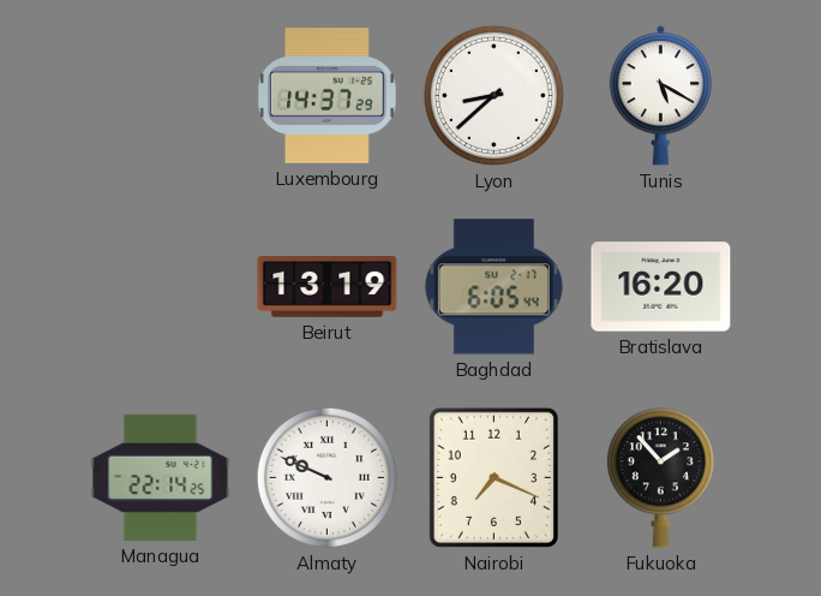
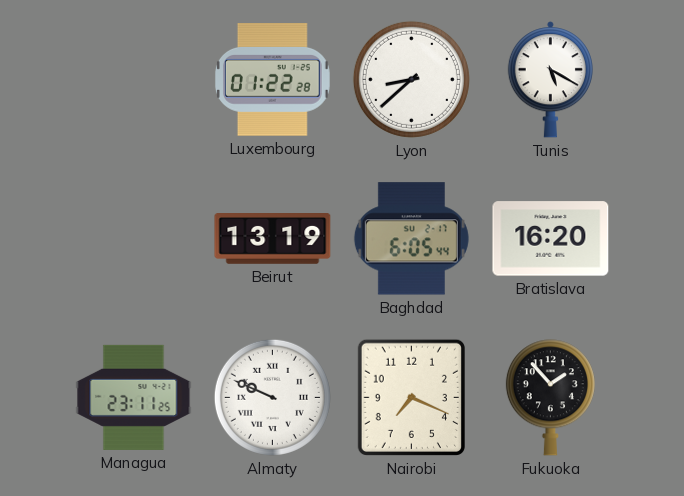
Luxembourg: 14:37 -> 01:22
Managua: 22:14 -> 23:11
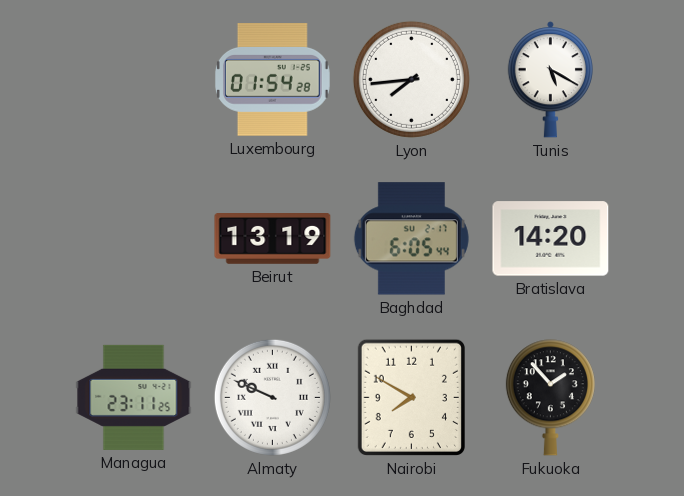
Luxembourg: 01:22 -> 01:54
Lyon: 8:38 -> 7:44
Bratislava: 16:20 -> 14:20
Nairobi: 7:19 -> 7:50
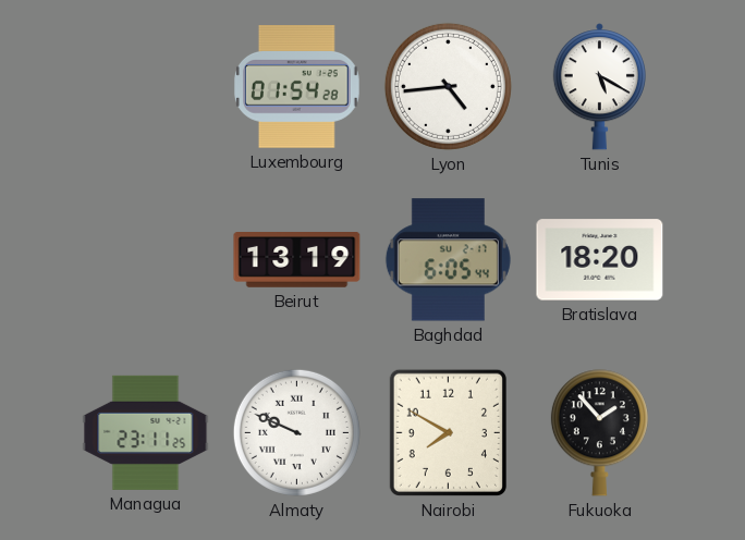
Lyon: 7:44 -> 4:44
Bratislava: 14:20 -> 18:20
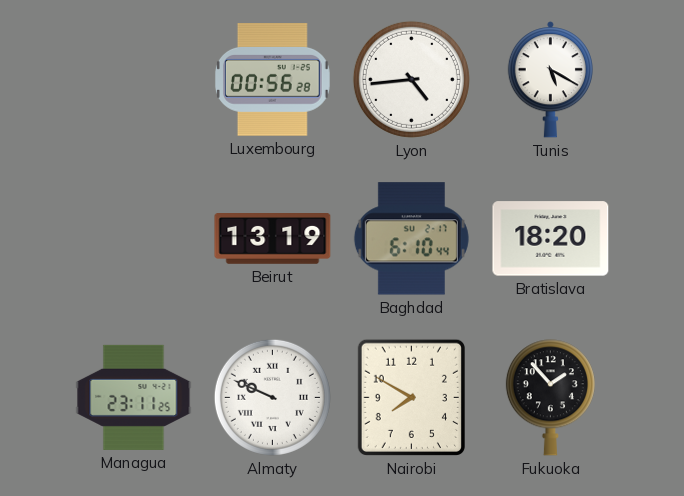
Luxembourg: 01:54 -> 00:56
Baghdad: 6:05 -> 6:10
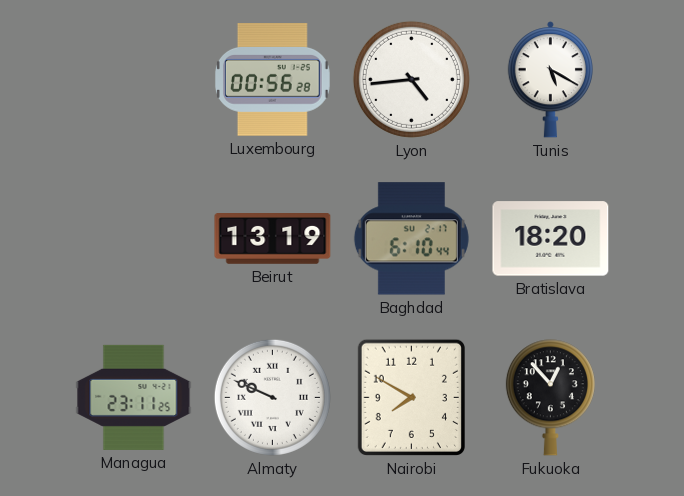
Fukuoka: 1:53 -> 12:53
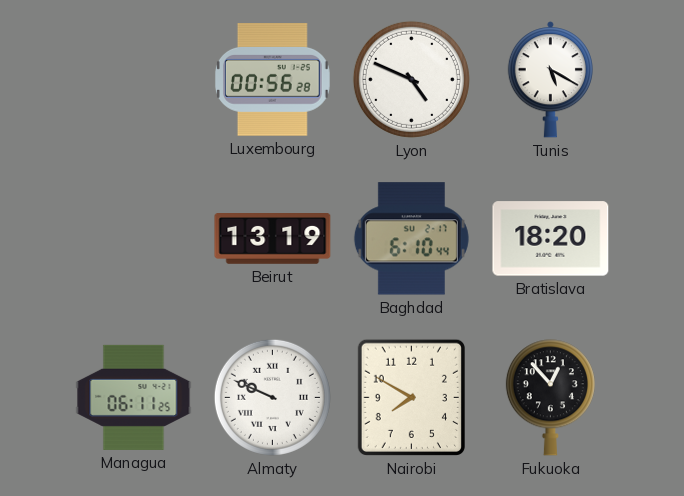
Lyon: 4:44 -> 4:49
Managua: 23:11 -> 06:11
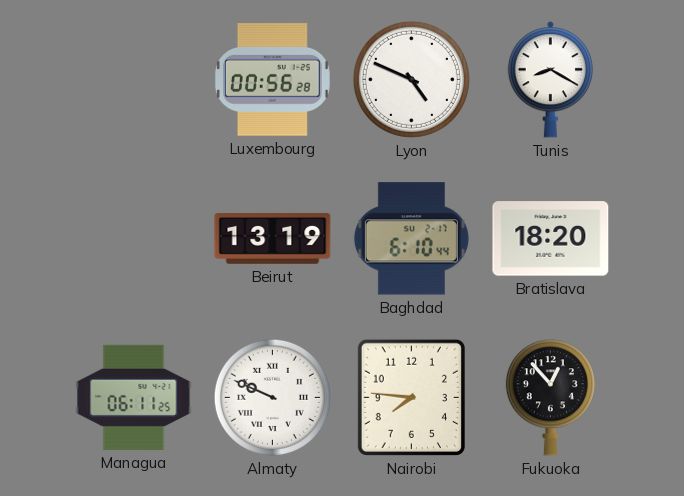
Tunis: 5:20 -> 8:20
Nairobi: 7:50 -> 7:46
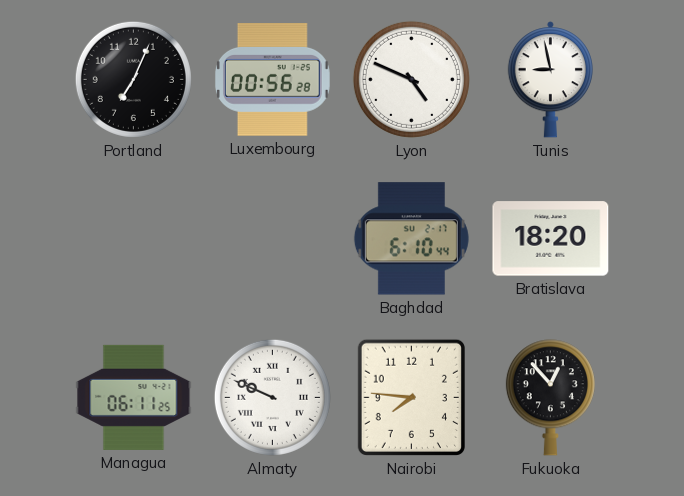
Portland: none -> 7:04
Tunis: 8:20 -> 8:58
Beirut: 13:19 -> none
